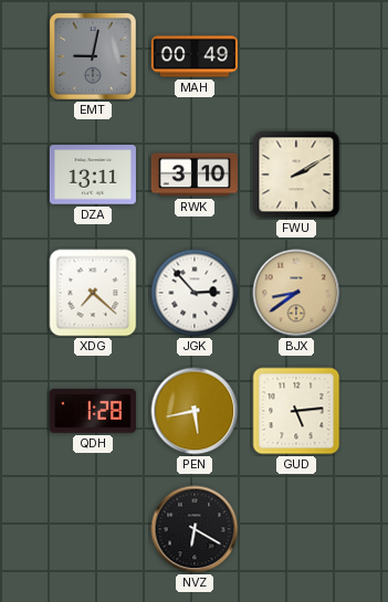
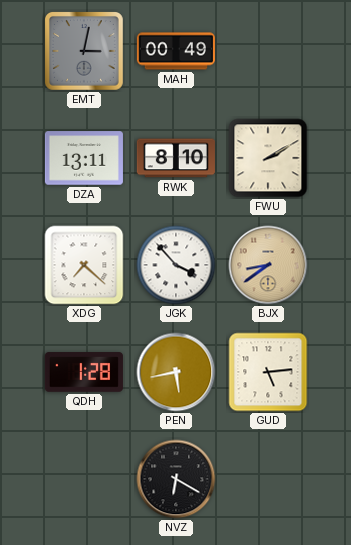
EMT: 9:02 -> 3:02
RWK: 3:10 -> 8:10
JGK: 2:53 -> 3:53
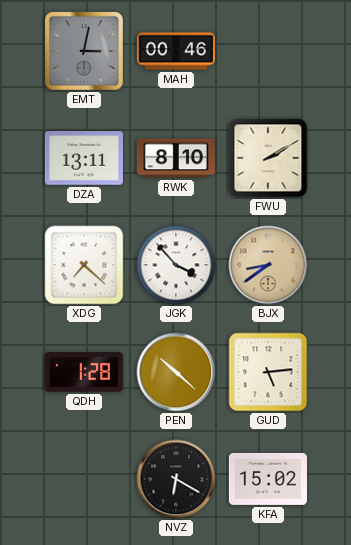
MAH: 00:49 -> 00:46
PEN: 5:43 -> 10:22
KFA: none -> 15:02
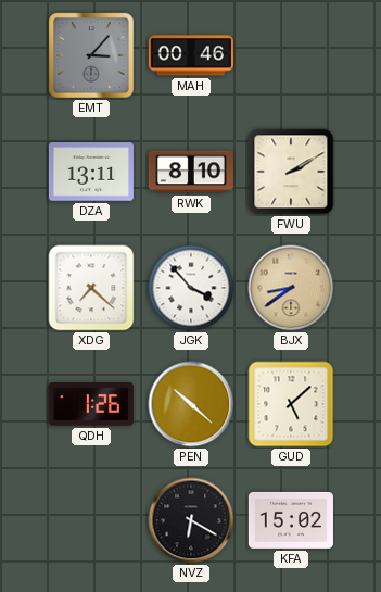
EMT: 3:02 -> 3:07
QDH: 1:28 -> 1:26
GUD: 5:14 -> 5:08
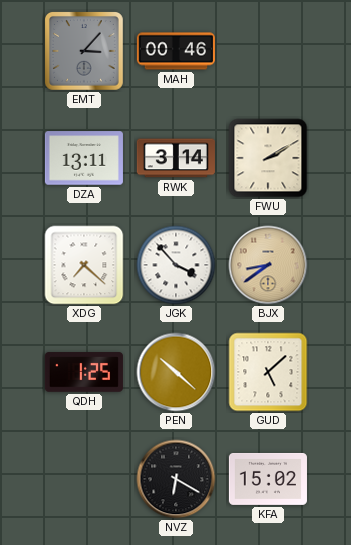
RWK: 8:10 -> 3:14
QDH: 1:26 -> 1:25
